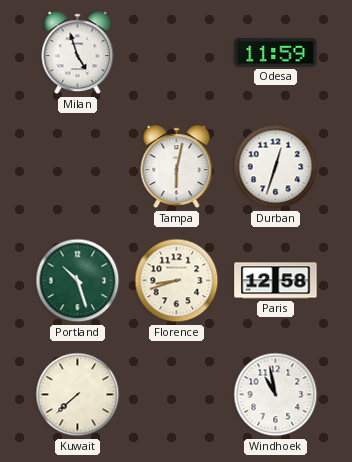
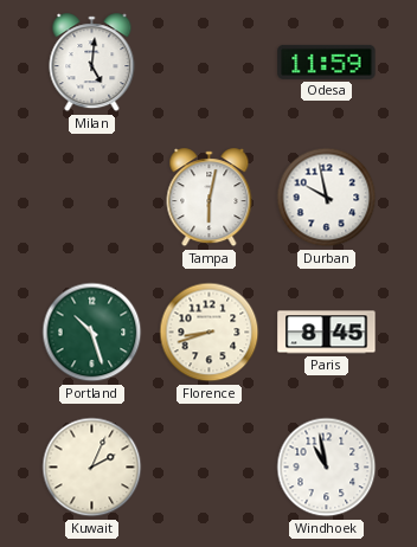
Milan: 4:57 -> 5:01
Durban: 12:33 -> 9:58
Paris: 12:58 -> 8:45
Kuwait: 7:38 -> 2:04
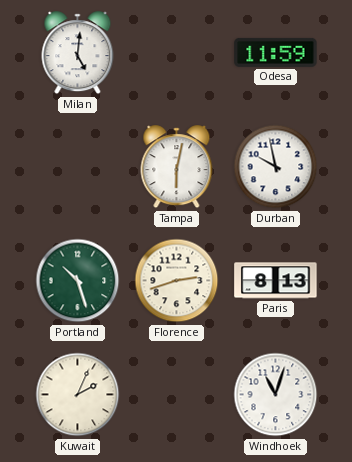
Florence: 8:42 -> 2:42
Paris: 8:45 -> 8:13
Windhoek: 10:58 -> 11:03
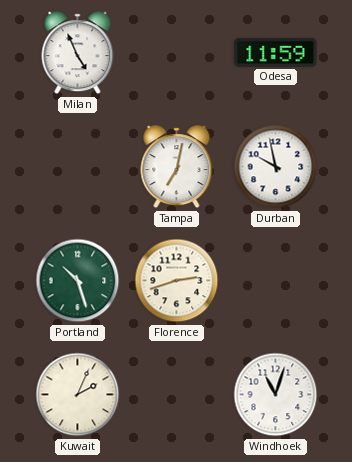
Milan: 5:01 -> 4:56
Tampa: 6:02 -> 7:02
Paris: 8:13 -> none
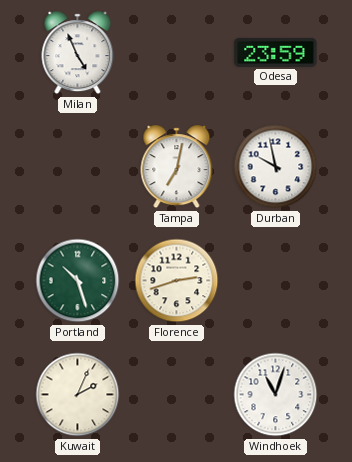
Odesa: 11:59 -> 23:59
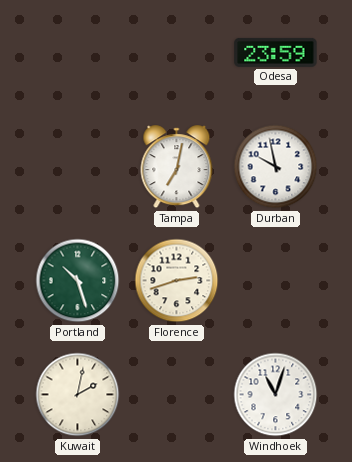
Milan: 4:56 -> none
Kuwait: 2:04 -> 2:02
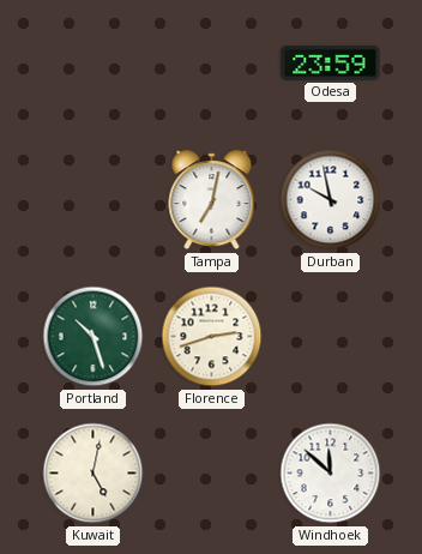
Kuwait: 2:02 -> 5:02
Windhoek: 11:03 -> 11:52
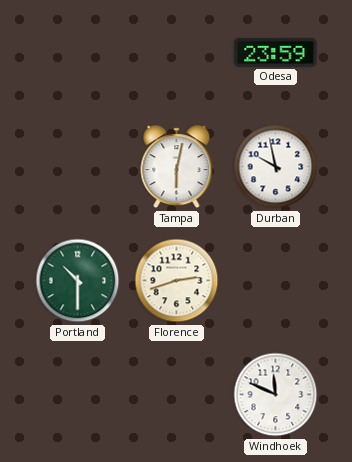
Tampa: 7:02 -> 6:02
Portland: 10:27 -> 10:30
Kuwait: 5:02 -> none
Windhoek: 11:52 -> 11:49
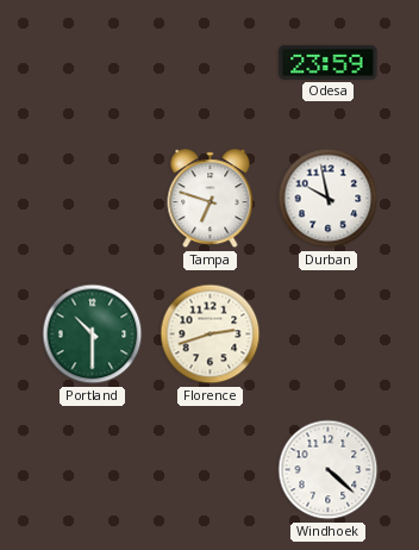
Tampa: 6:02 -> 6:48
Windhoek: 11:49 -> 4:22
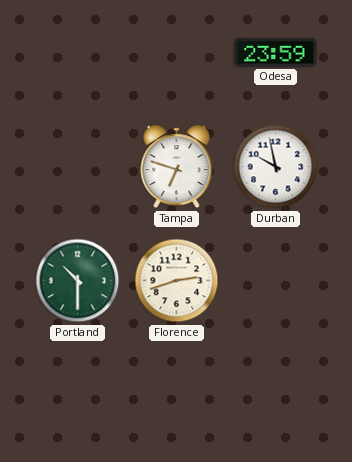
Windhoek: 4:22 -> none
